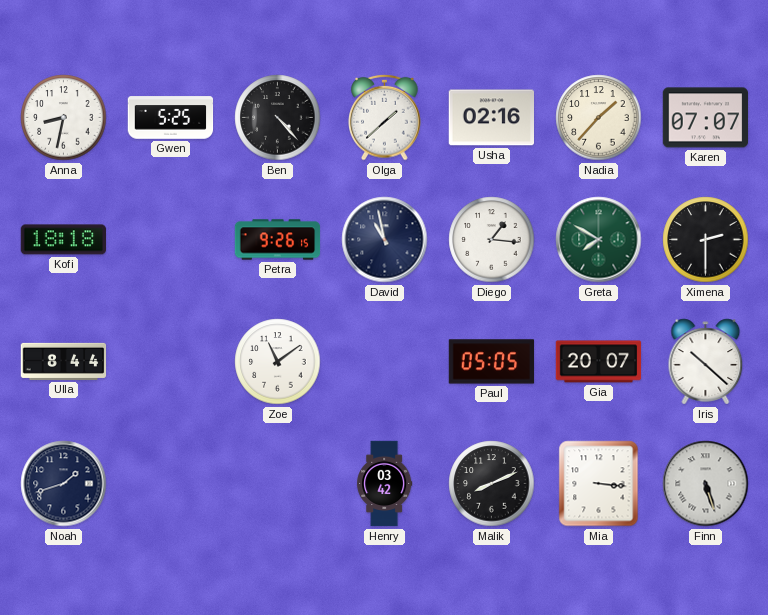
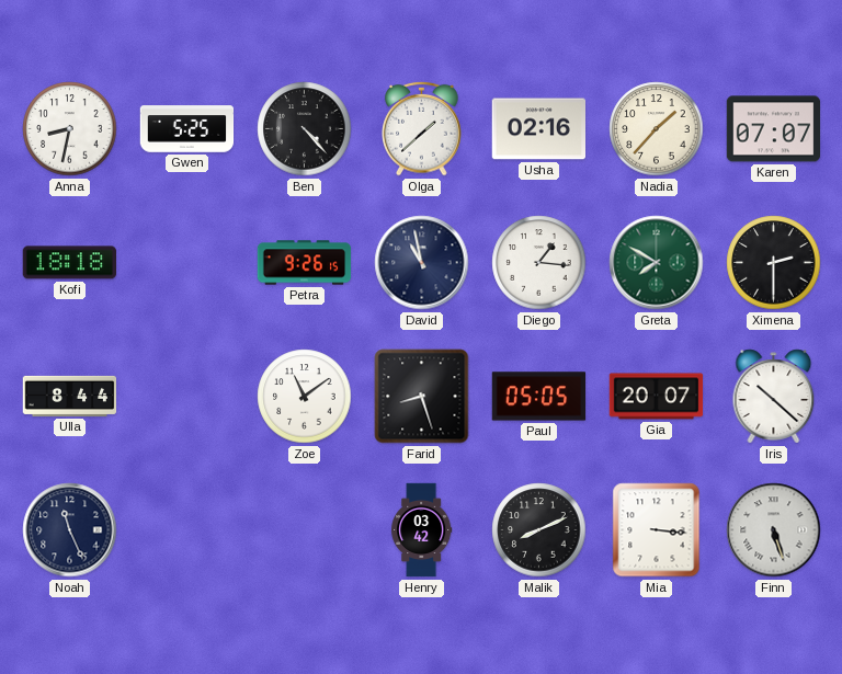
Farid: none -> 8:27
Noah: 1:42 -> 11:26
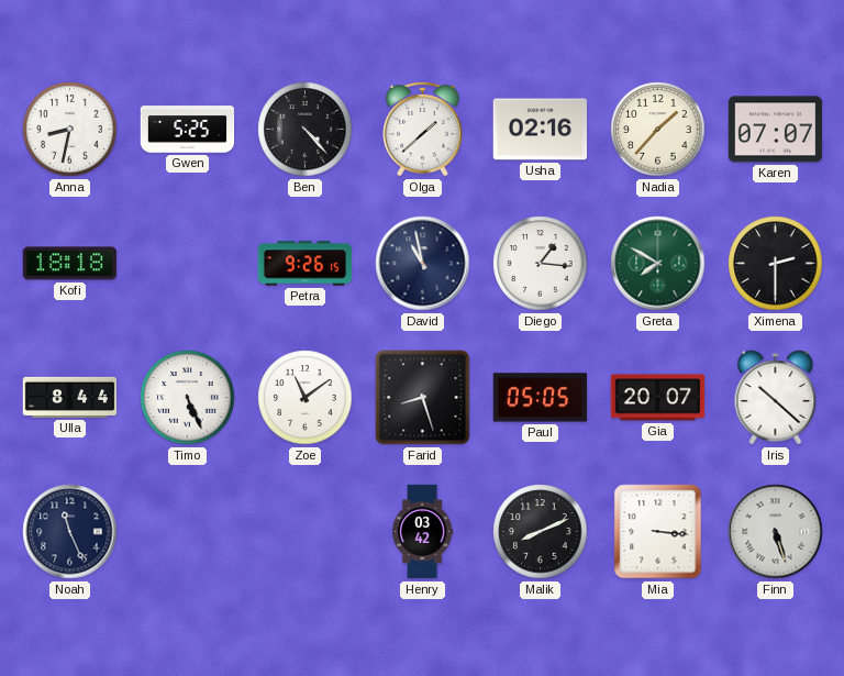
Timo: none -> 5:26
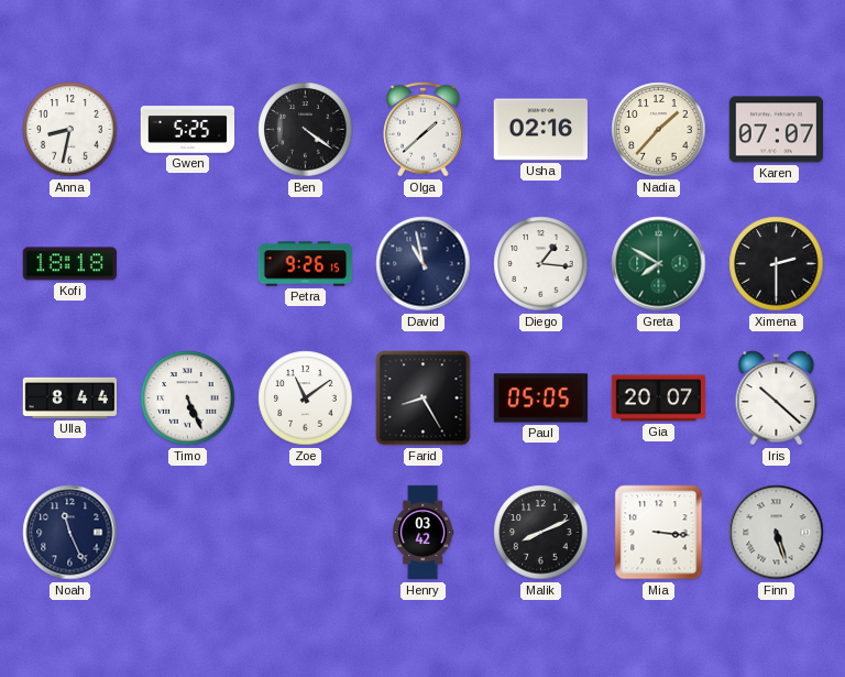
Ben: 4:23 -> 4:21
Farid: 8:27 -> 8:25
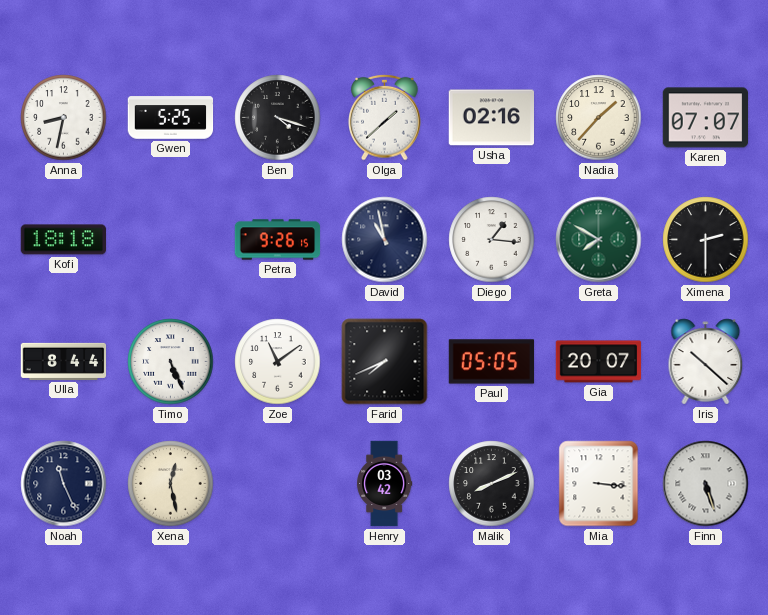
Ben: 4:21 -> 4:18
Farid: 8:25 -> 7:41
Xena: none -> 12:28
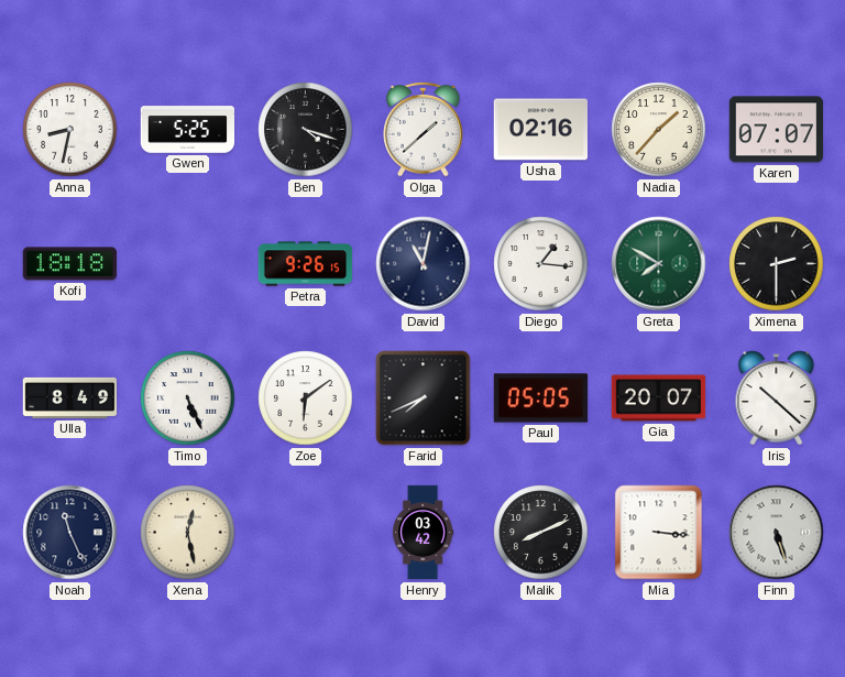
David: 10:58 -> 11:02
Ulla: 8:44 -> 8:49
Zoe: 11:09 -> 6:09
